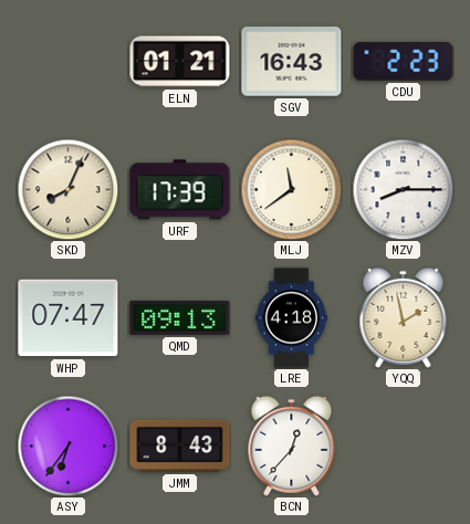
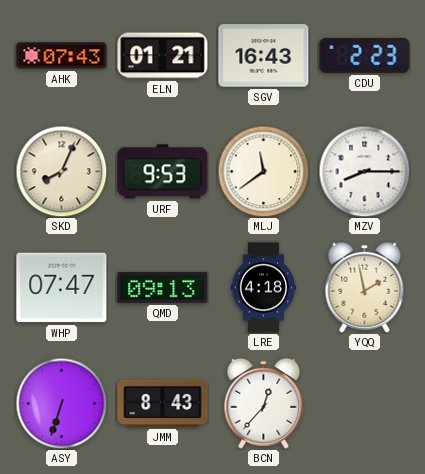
AHK: none -> 07:43
URF: 17:39 -> 9:53
ASY: 6:36 -> 6:33
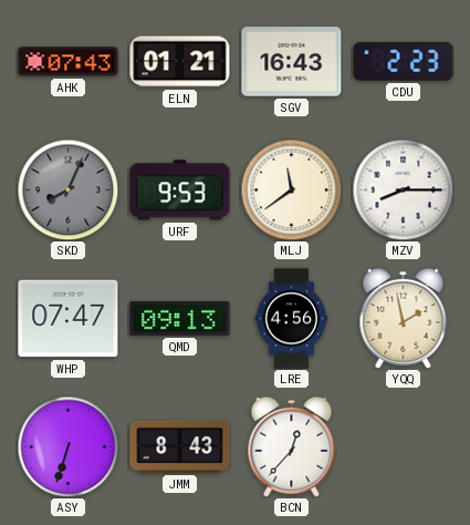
SKD dial: cream -> grey
LRE: 4:18 -> 4:56
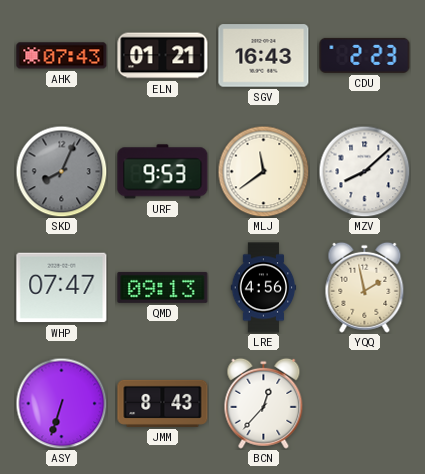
MZV: 8:15 -> 8:08
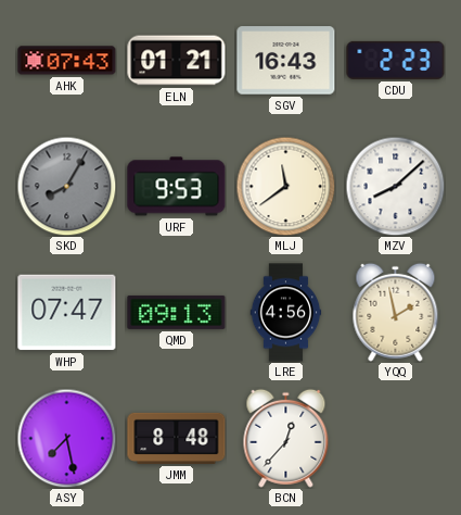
SKD: 8:04 -> 8:05
ASY: 6:33 -> 7:28
JMM: 8:43 -> 8:48
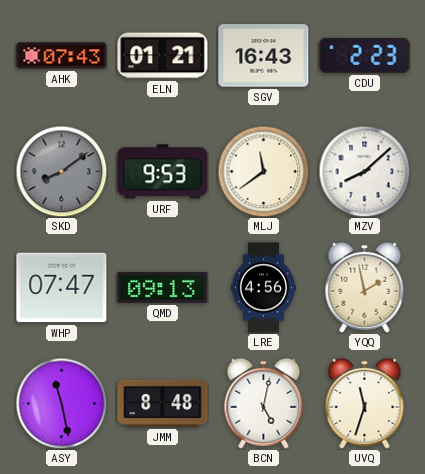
SKD: 8:05 -> 8:09
ASY: 7:28 -> 11:28
BCN: 12:37 -> 5:02
UVQ: none -> 11:33
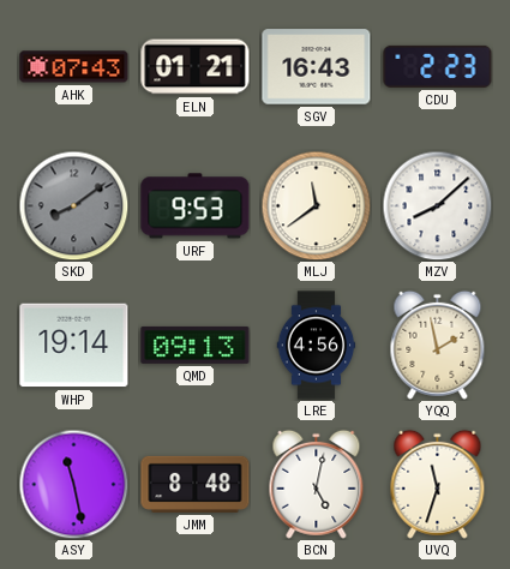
WHP: 07:47 -> 19:14
